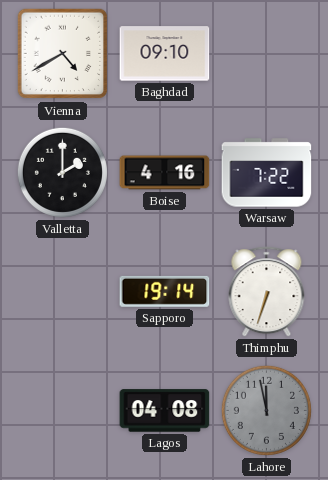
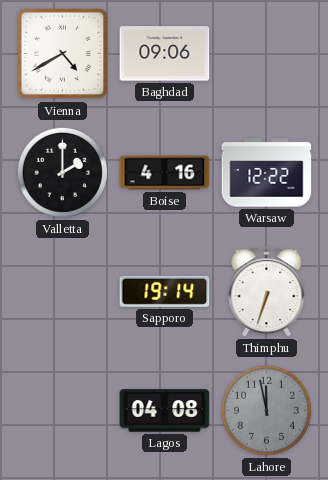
Baghdad: 09:10 -> 09:06
Warsaw: 7:22 -> 12:22
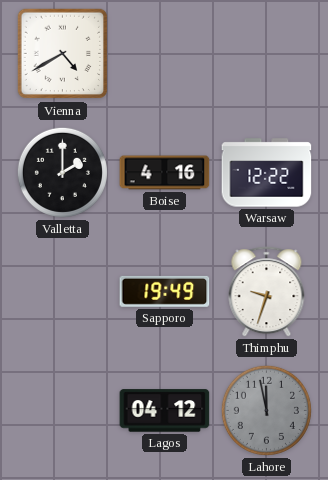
Baghdad: 09:06 -> none
Sapporo: 19:14 -> 19:49
Thimphu: 6:33 -> 9:33
Lagos: 04:08 -> 04:12
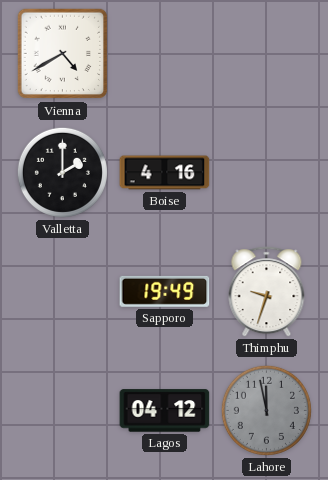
Warsaw: 12:22 -> none
